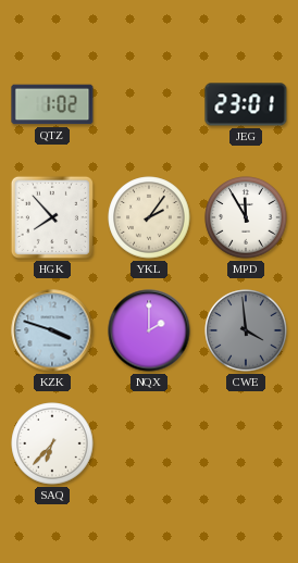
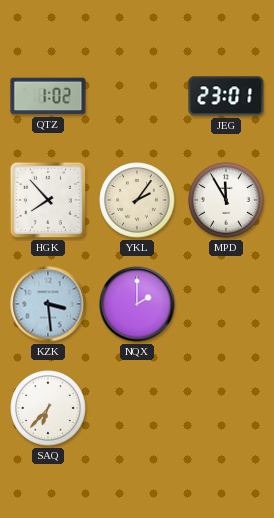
KZK: 3:48 -> 3:29
CWE: 3:59 -> none
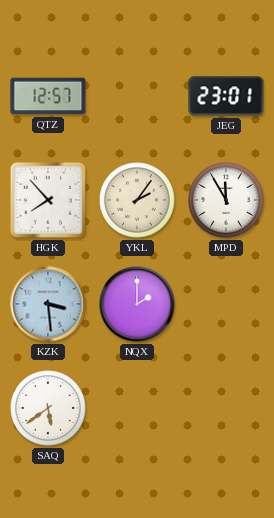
QTZ: 1:02 -> 12:57
SAQ: 6:37 -> 5:39
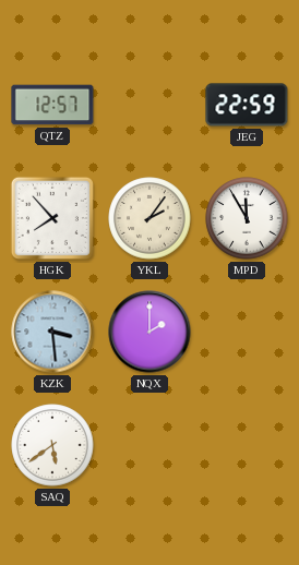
JEG: 23:01 -> 22:59
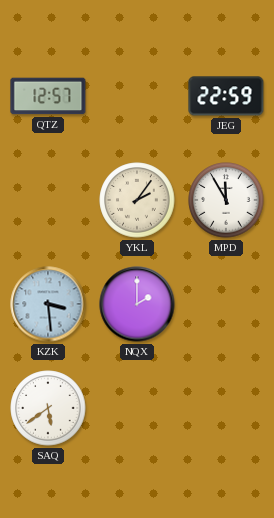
HGK: 7:53 -> none
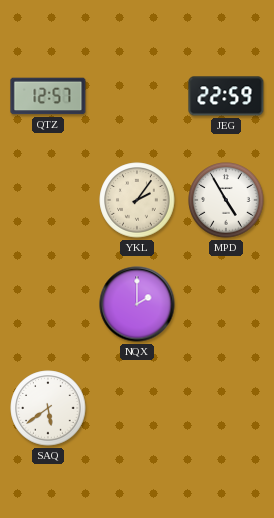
MPD: 11:55 -> 4:55
KZK: 3:29 -> none
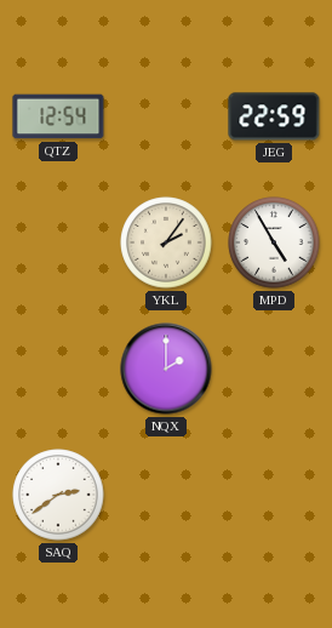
QTZ: 12:57 -> 12:54
SAQ: 5:39 -> 2:39
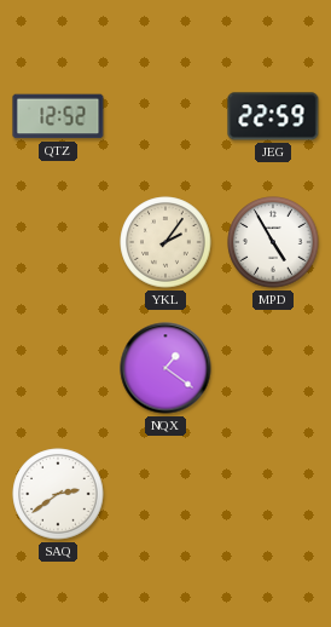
QTZ: 12:54 -> 12:52
NQX: 2:00 -> 1:21
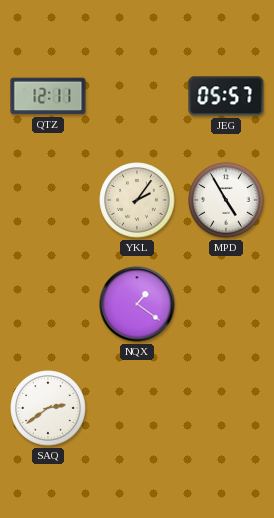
QTZ: 12:52 -> 12:11
JEG: 22:59 -> 05:57
